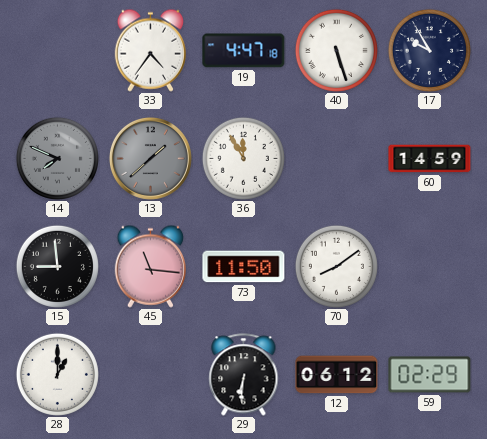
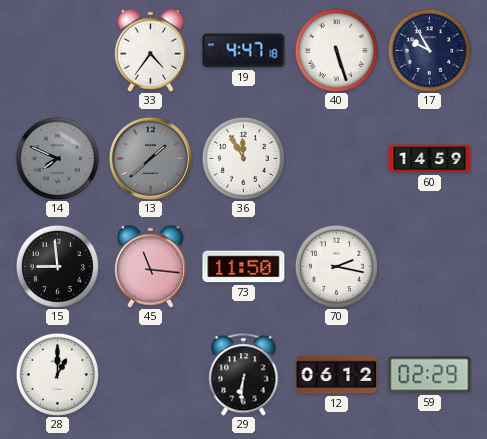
70: 8:09 -> 2:17
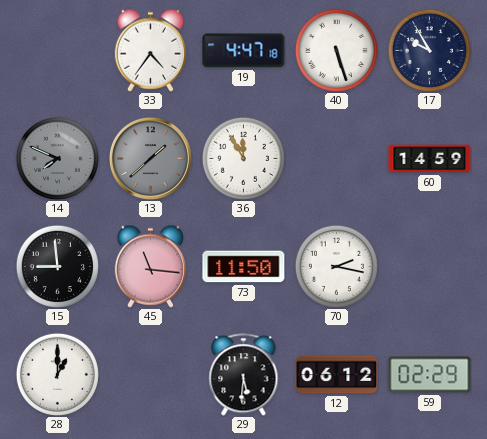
29: 6:31 -> 5:31
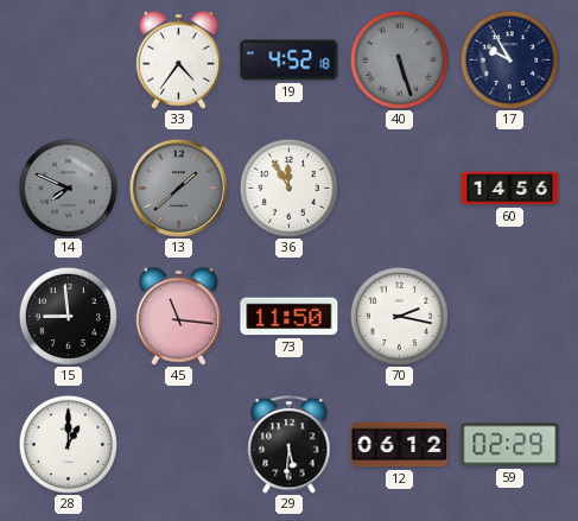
19: 4:47 -> 4:52
40 dial: white -> grey
60: 14:59 -> 14:56
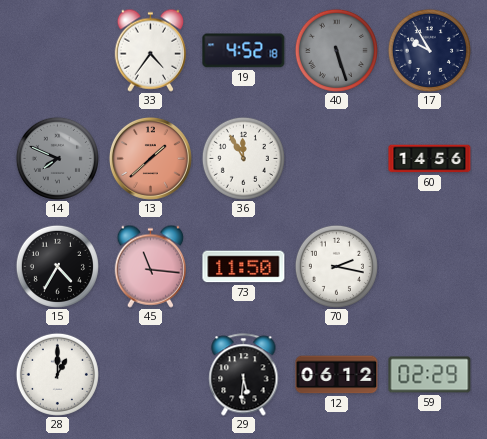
13 dial: grey -> salmon
15: 8:59 -> 4:35
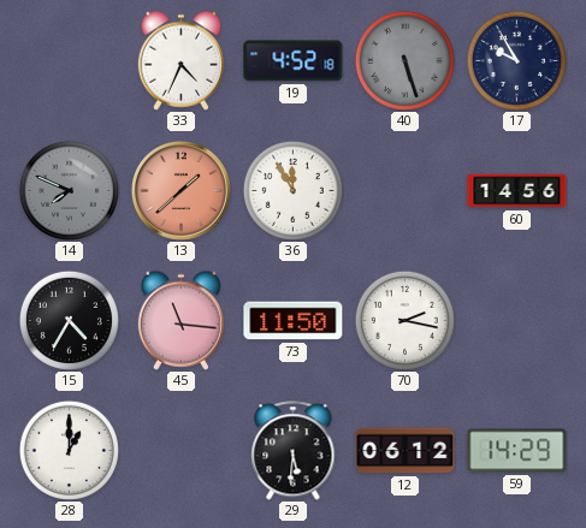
33: 4:36 -> 4:34
59: 02:29 -> 14:29
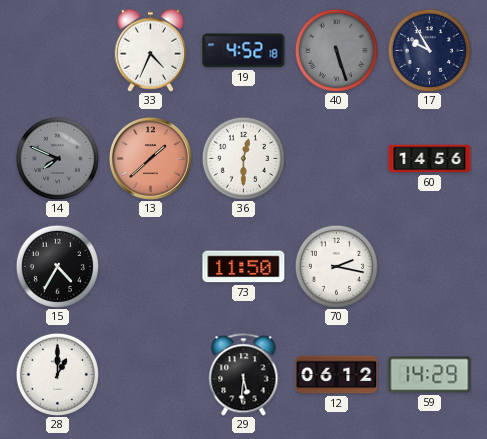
36: 11:55 -> 12:30
45: 11:16 -> none
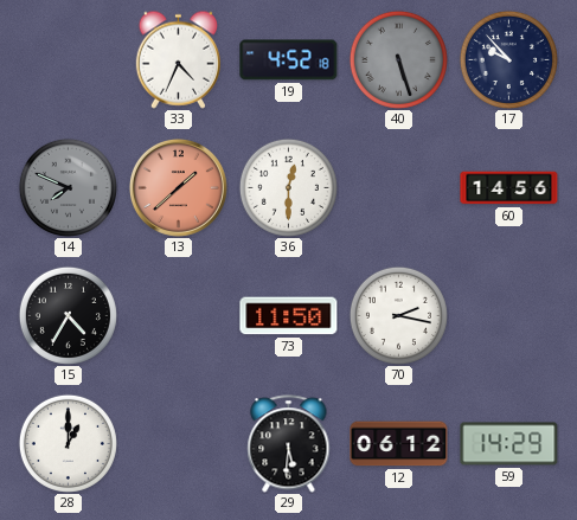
17: 9:55 -> 9:53
